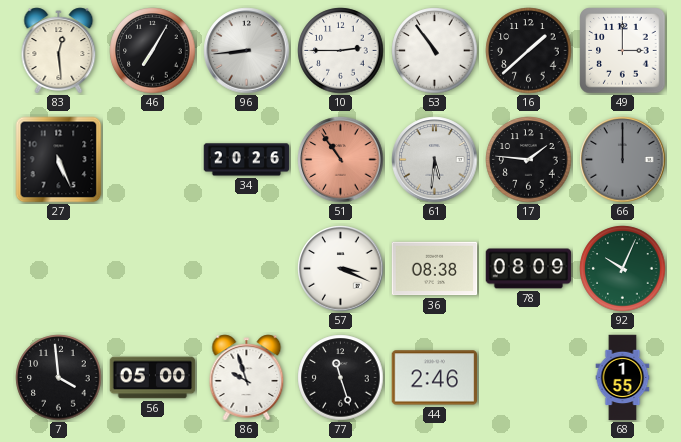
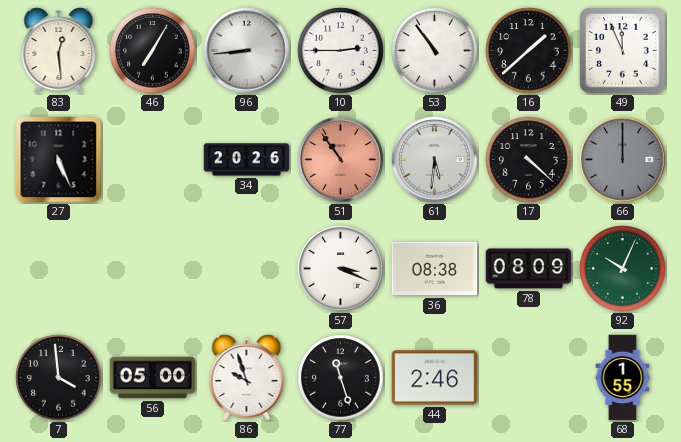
49: 3:00 -> 11:56
17: 1:46 -> 4:22
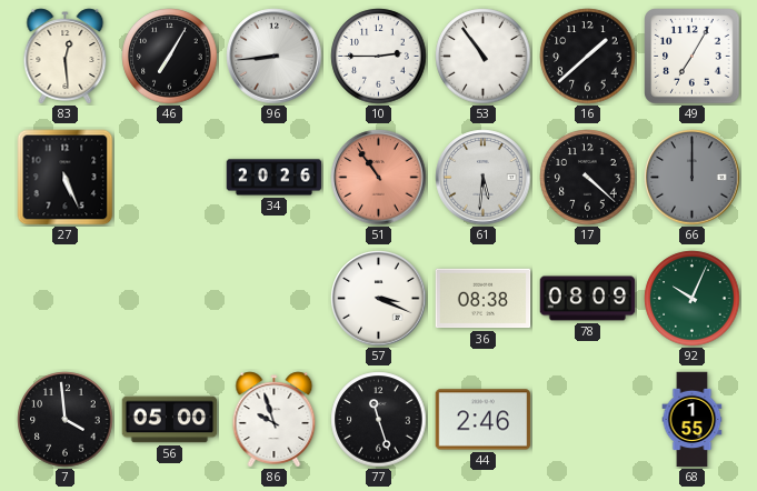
49: 11:56 -> 7:05
